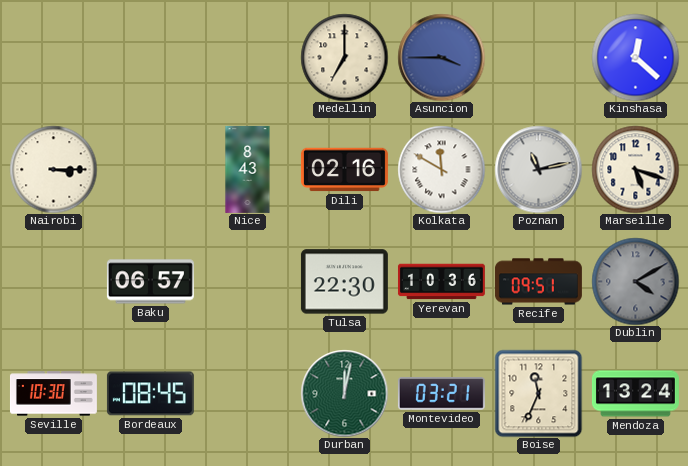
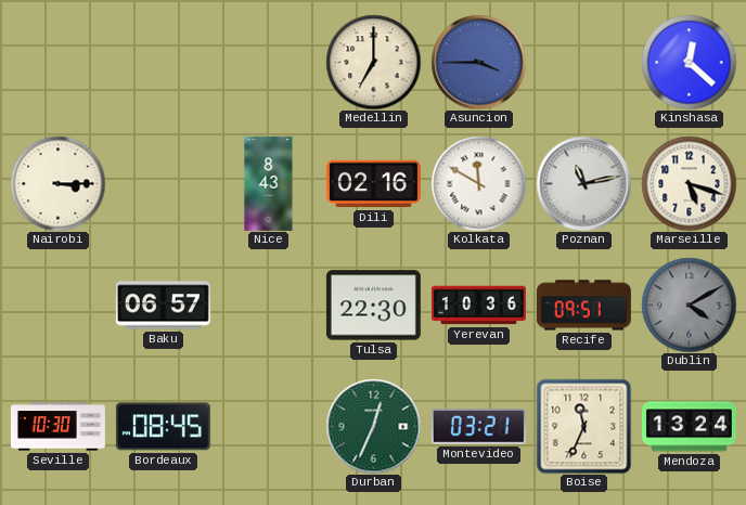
Durban: 12:02 -> 12:34
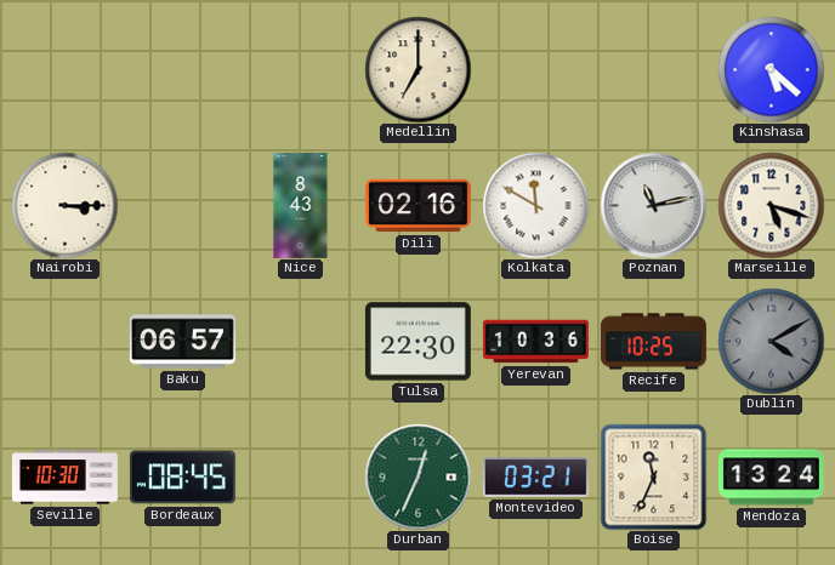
Asuncion: 3:45 -> none
Kinshasa: 12:22 -> 5:22
Recife: 09:51 -> 10:25
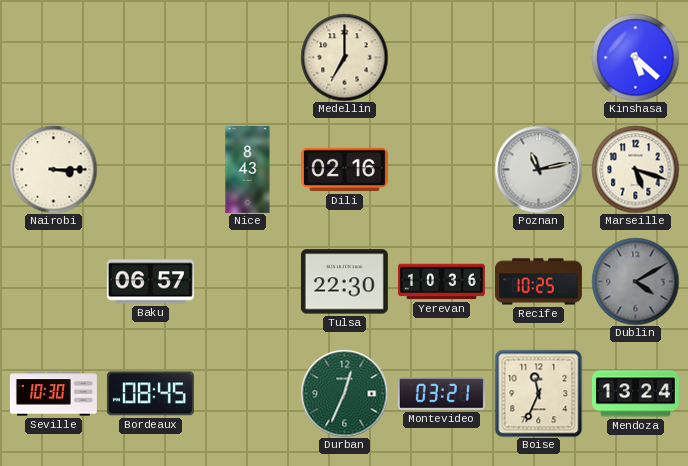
Kolkata: 11:50 -> none
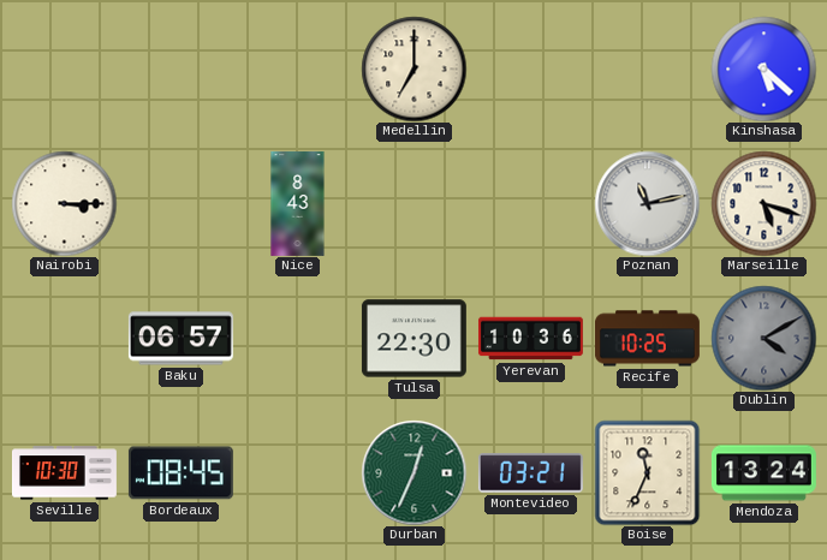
Dili: 02:16 -> none
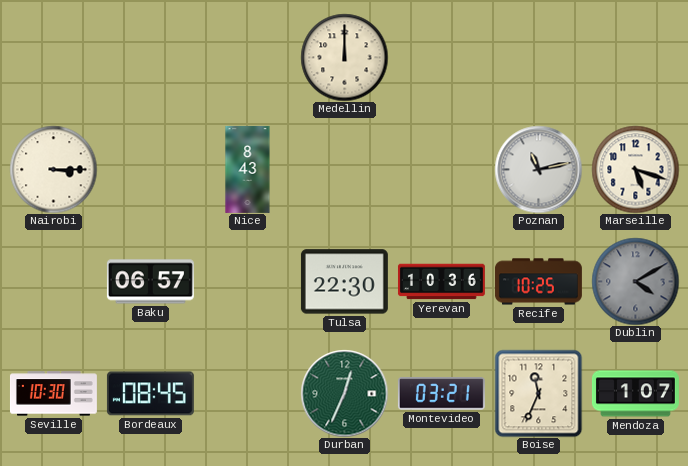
Medellin: 7:00 -> 12:00
Kinshasa: 5:22 -> none
Mendoza: 13:24 -> 1:07
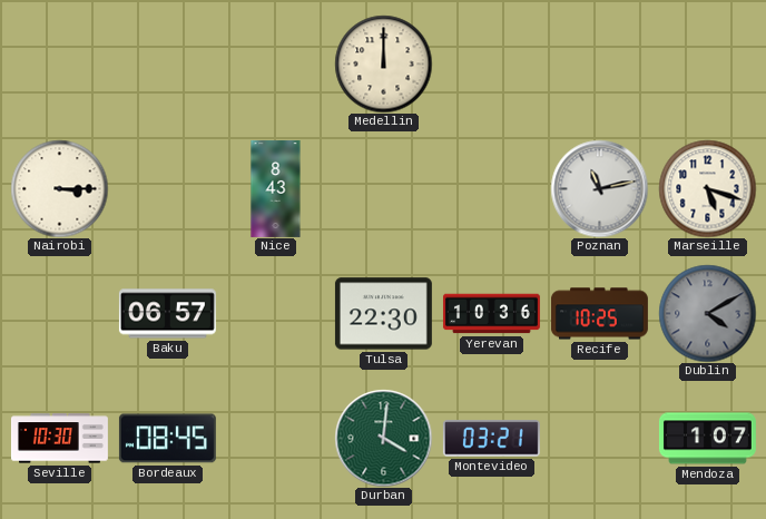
Durban: 12:34 -> 4:01
Boise: 11:34 -> none
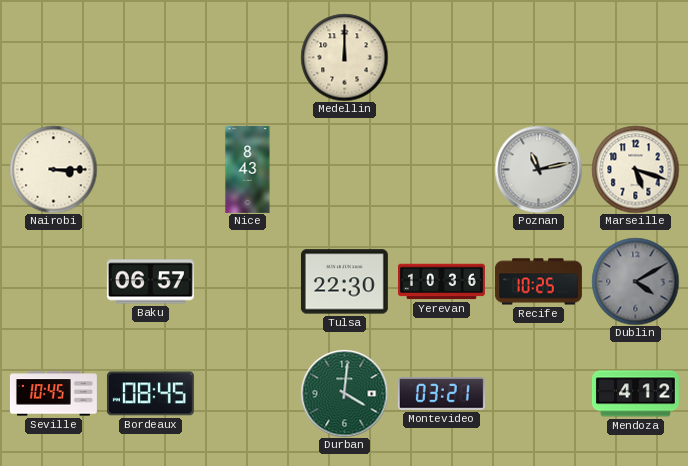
Seville: 10:30 -> 10:45
Mendoza: 1:07 -> 4:12
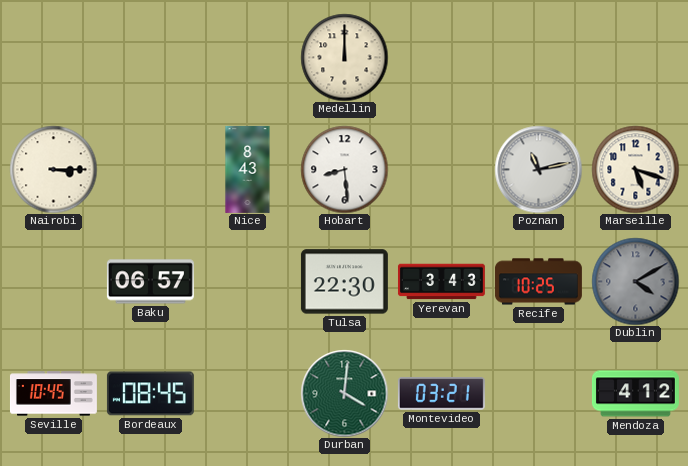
Hobart: none -> 8:29
Yerevan: 10:36 -> 3:43
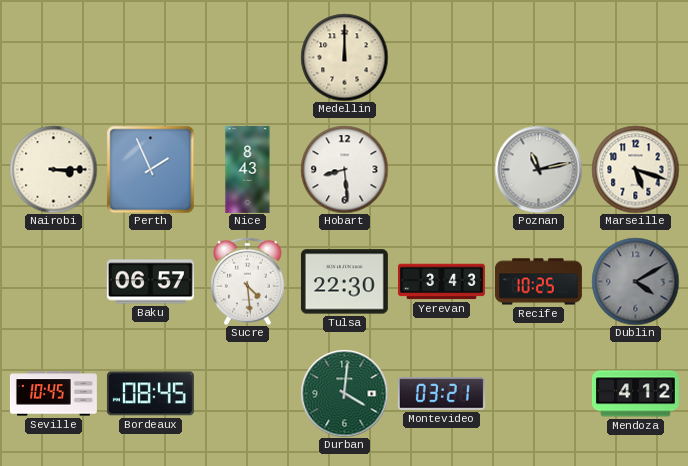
Perth: none -> 1:56
Sucre: none -> 4:29
